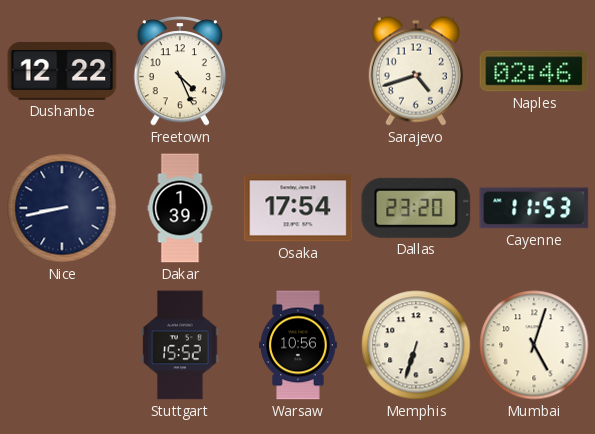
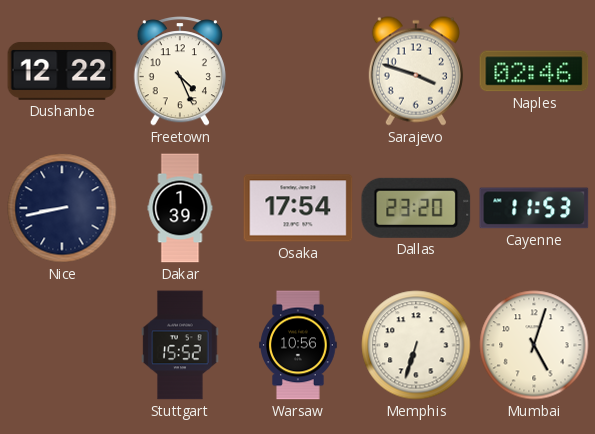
Sarajevo: 4:42 -> 3:48
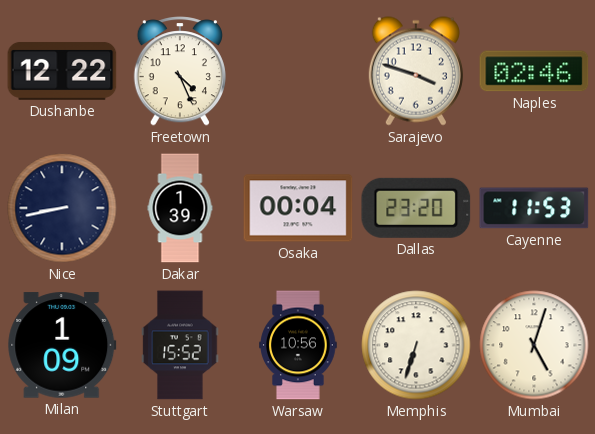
Osaka: 17:54 -> 00:04
Milan: none -> 1:09
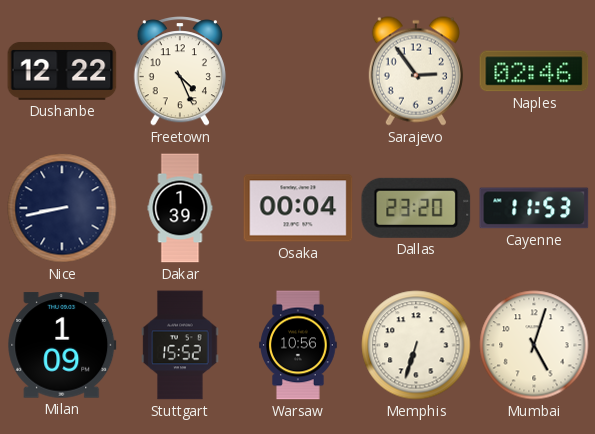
Sarajevo: 3:48 -> 2:54
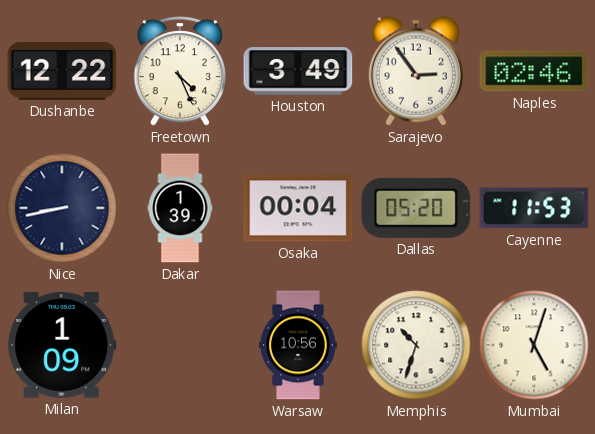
Houston: none -> 3:49
Dallas: 23:20 -> 05:20
Stuttgart: 15:52 -> none
Memphis: 6:33 -> 10:33
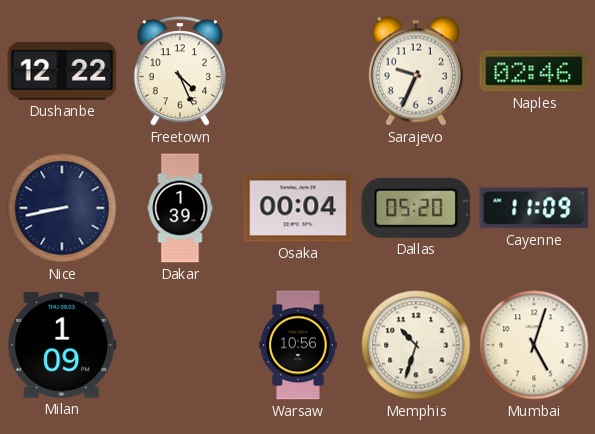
Houston: 3:49 -> none
Sarajevo: 2:54 -> 9:34
Cayenne: 11:53 -> 11:09
